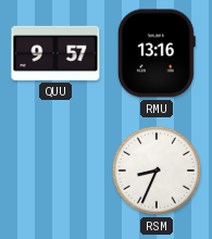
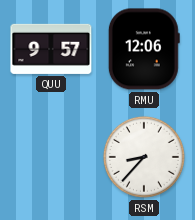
RMU: 13:16 -> 12:06
RSM: 8:34 -> 8:37
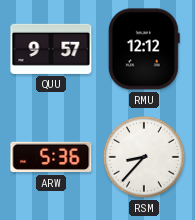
RMU: 12:06 -> 12:12
ARW: none -> 5:36
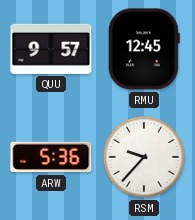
RMU: 12:12 -> 12:45
RSM: 8:37 -> 9:37
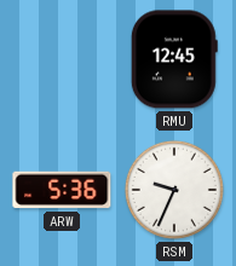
QUU: 9:57 -> none
RSM: 9:37 -> 9:34
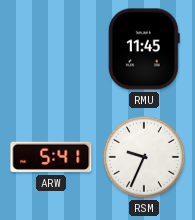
RMU: 12:45 -> 11:45
ARW: 5:36 -> 5:41
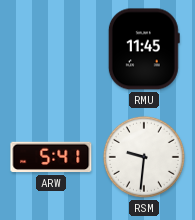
RSM: 9:34 -> 9:31
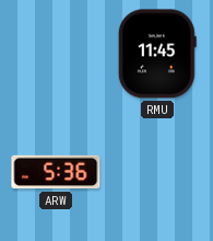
ARW: 5:41 -> 5:36
RSM: 9:31 -> none
